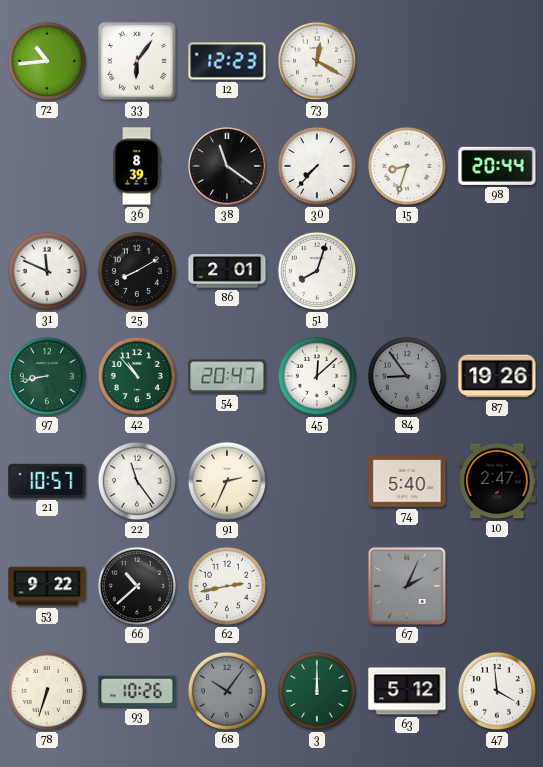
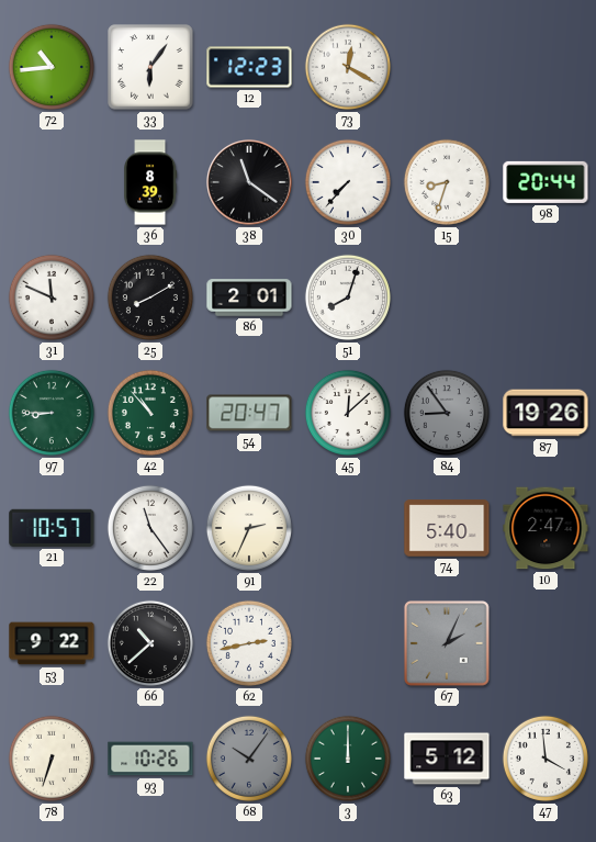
97: 8:43 -> 8:45
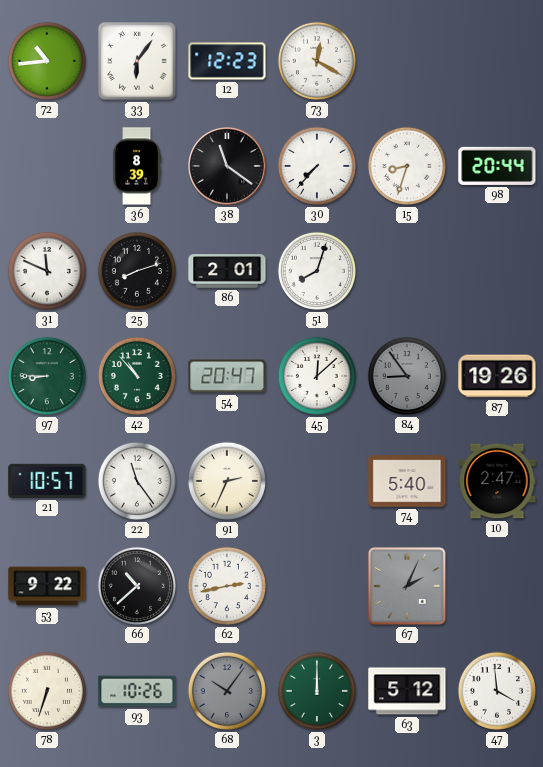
25: 8:10 -> 8:12
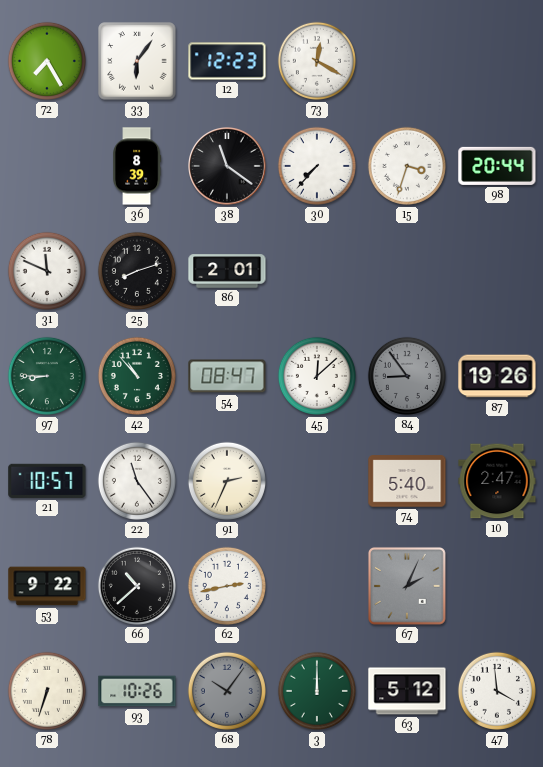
72: 10:44 -> 7:25
15: 8:33 -> 3:33
51: 8:03 -> none
54: 20:47 -> 08:47
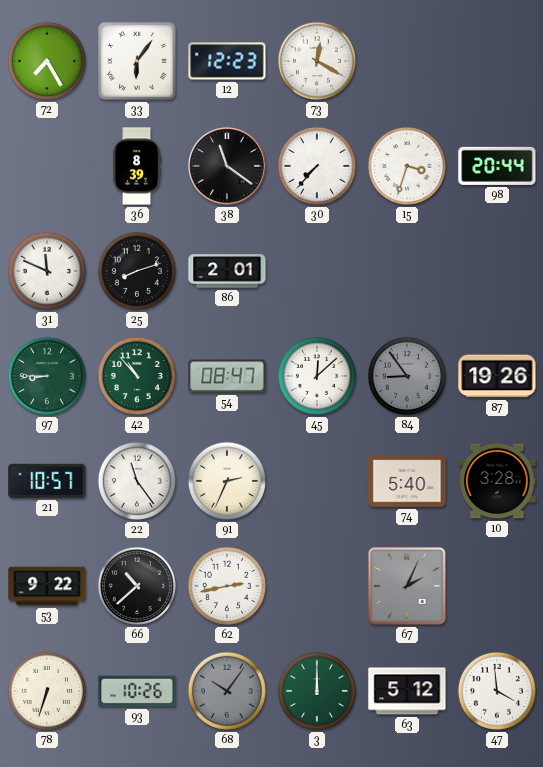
10: 2:47 -> 3:28
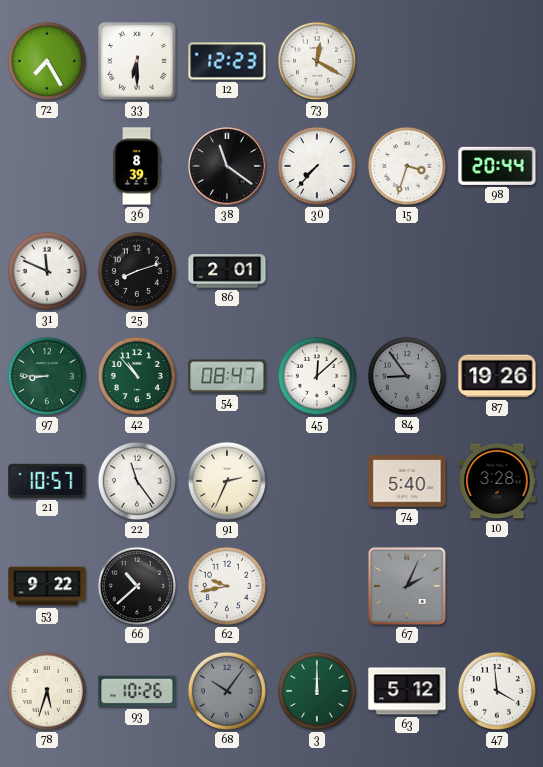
33: 6:06 -> 6:30
62: 2:43 -> 9:43
78: 6:33 -> 5:33
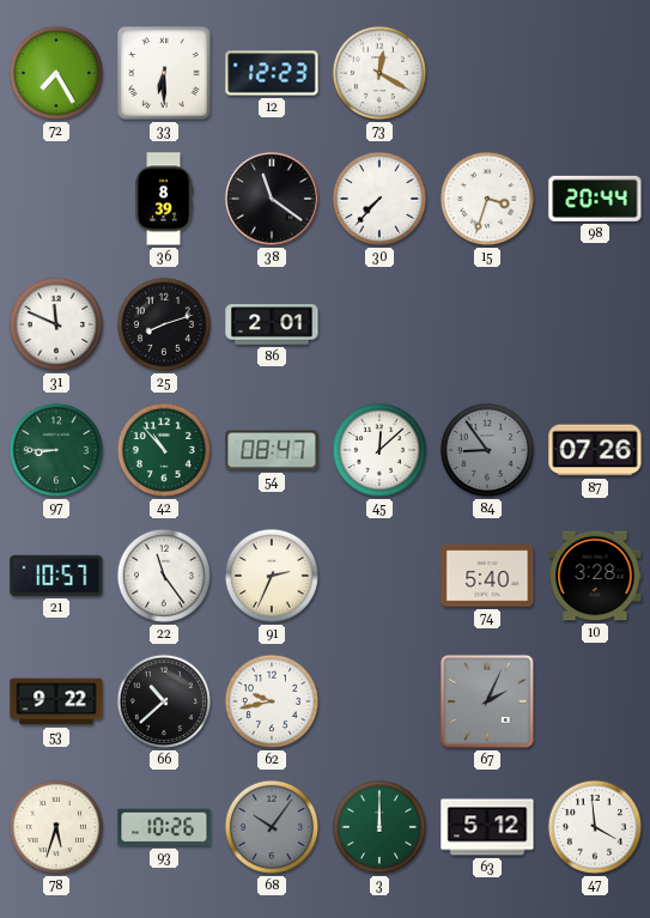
87: 19:26 -> 07:26
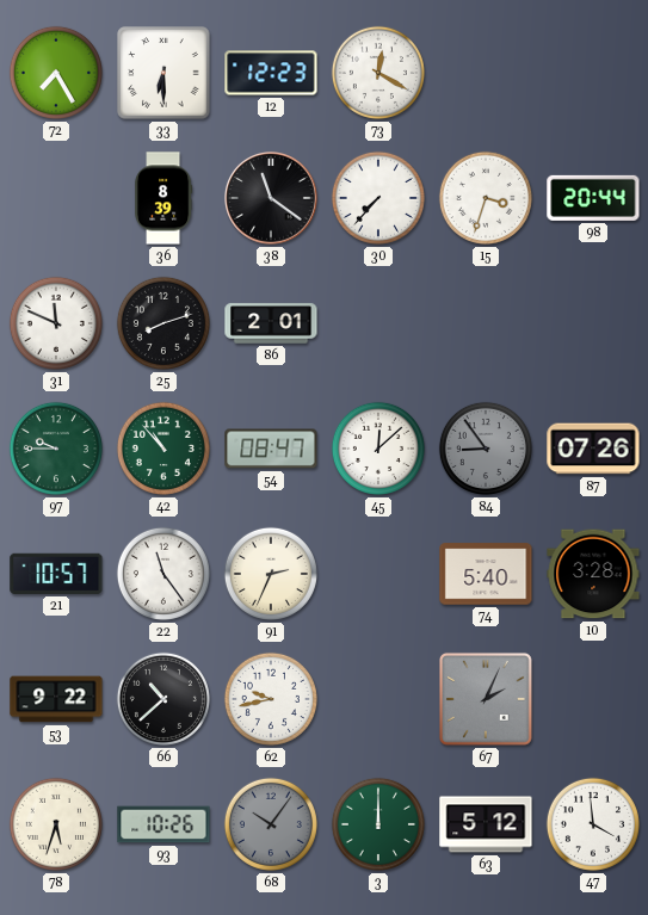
97: 8:45 -> 9:45
